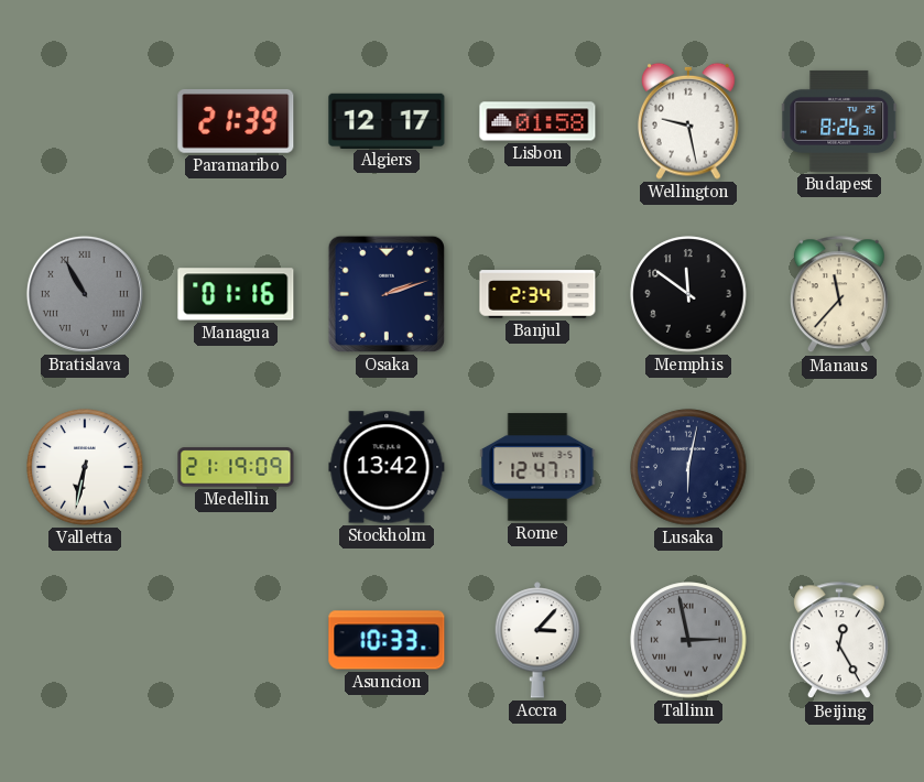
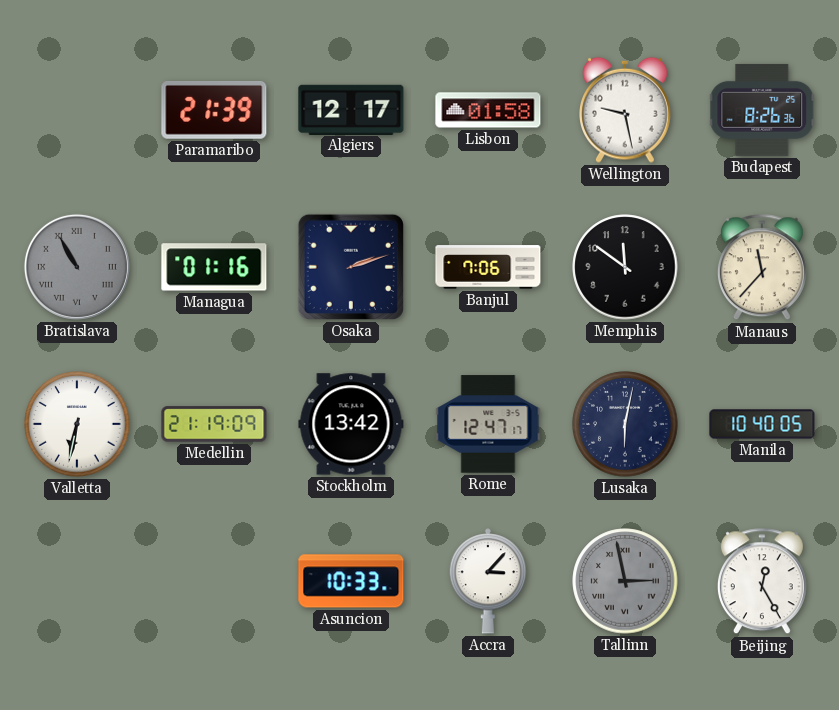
Banjul: 2:34 -> 7:06
Manila: none -> 10:40
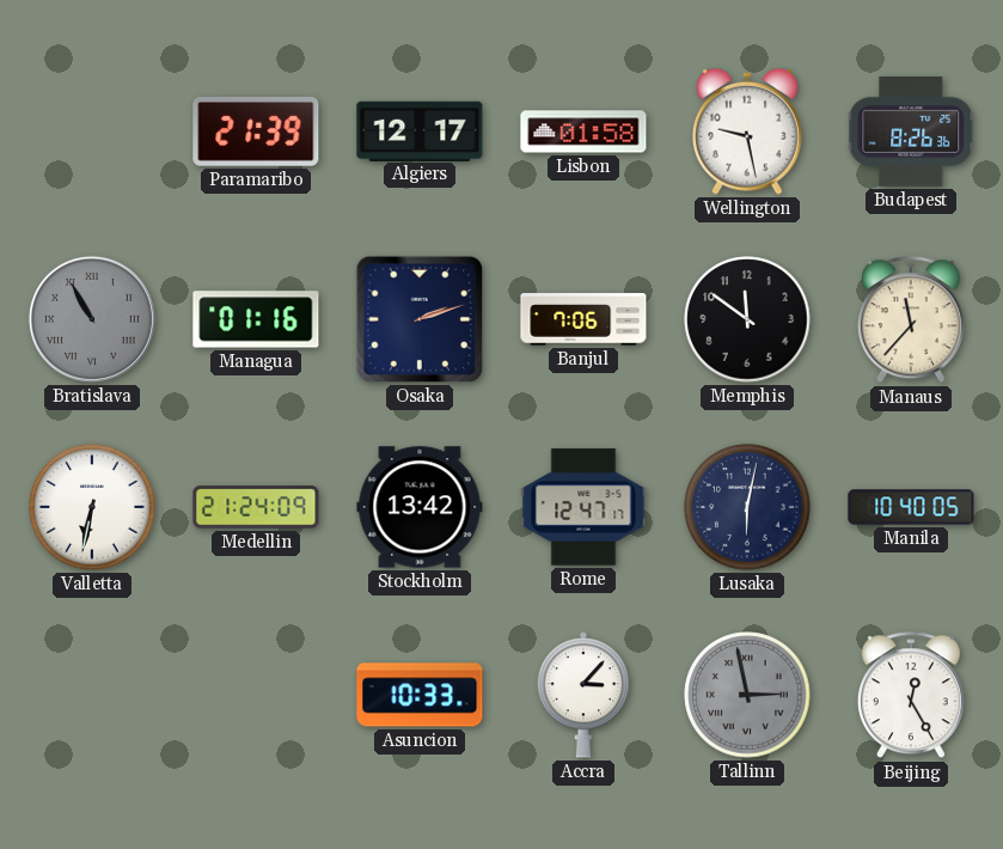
Medellin: 21:19 -> 21:24
